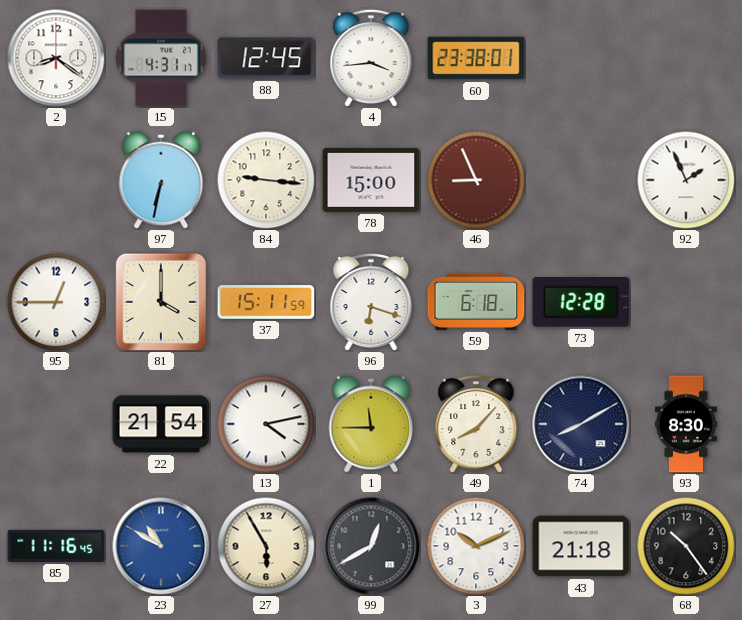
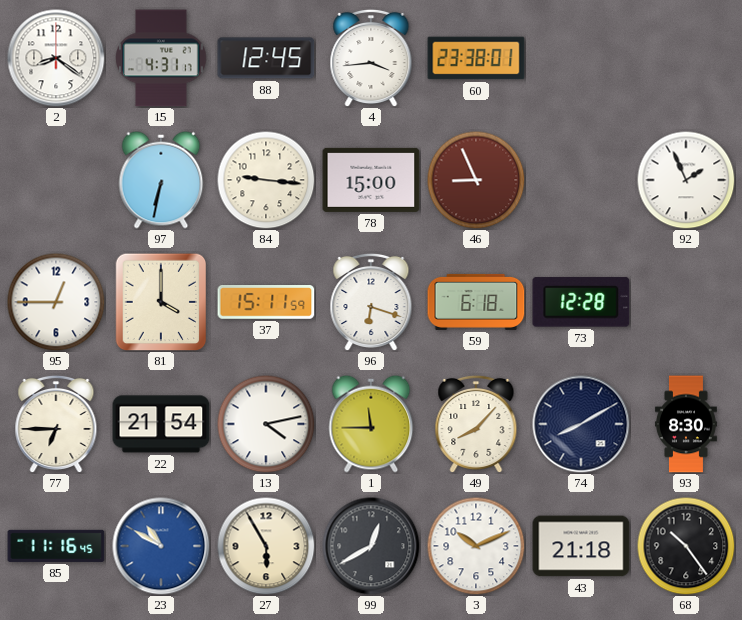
77: none -> 6:45
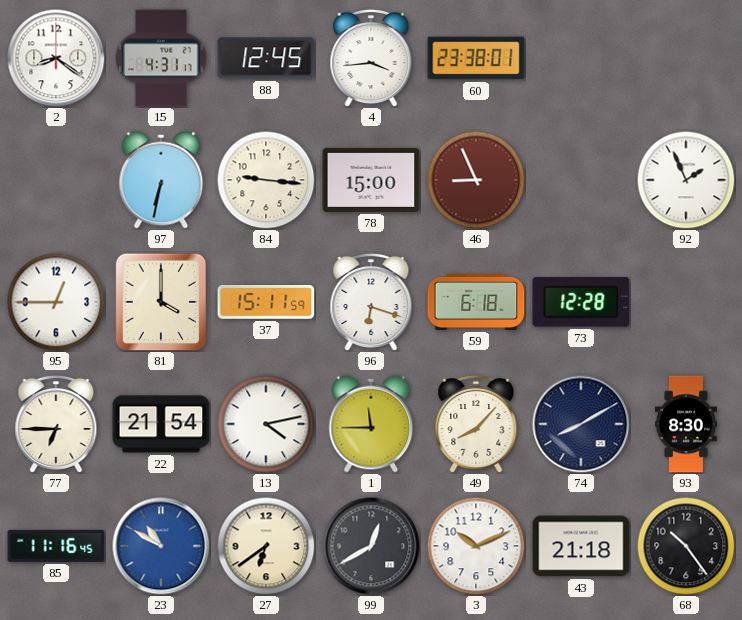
27: 5:55 -> 6:39
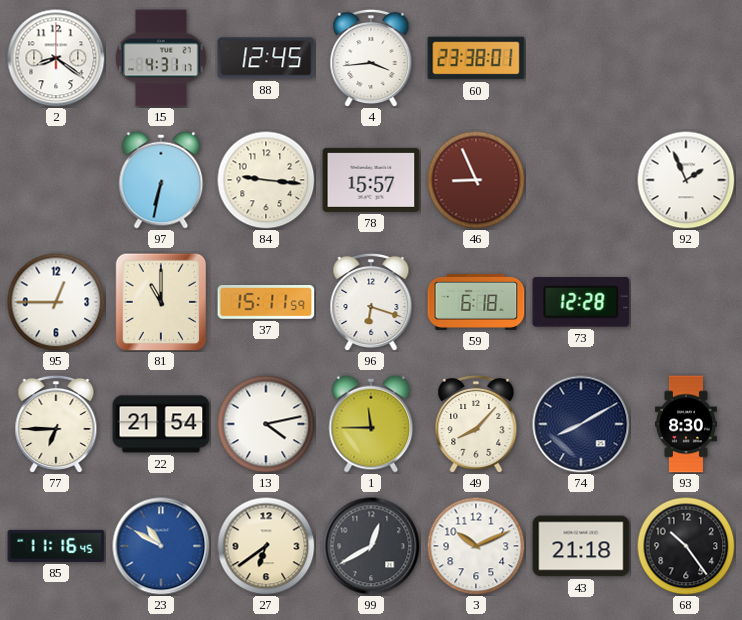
78: 15:00 -> 15:57
81: 4:00 -> 11:00
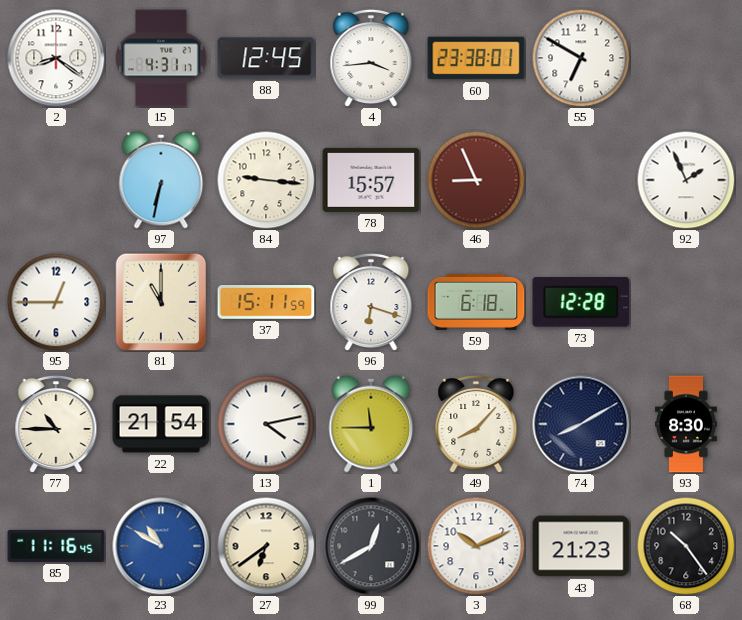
55: none -> 6:50
77: 6:45 -> 10:45
43: 21:18 -> 21:23
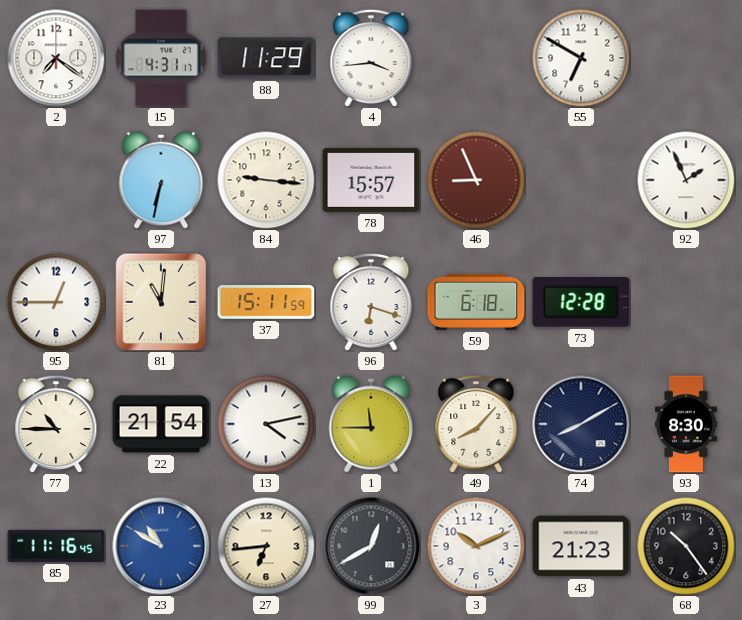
2: 8:21 -> 7:21
88: 12:45 -> 11:29
60: 23:38 -> none
81: 11:00 -> 11:01
27: 6:39 -> 6:44
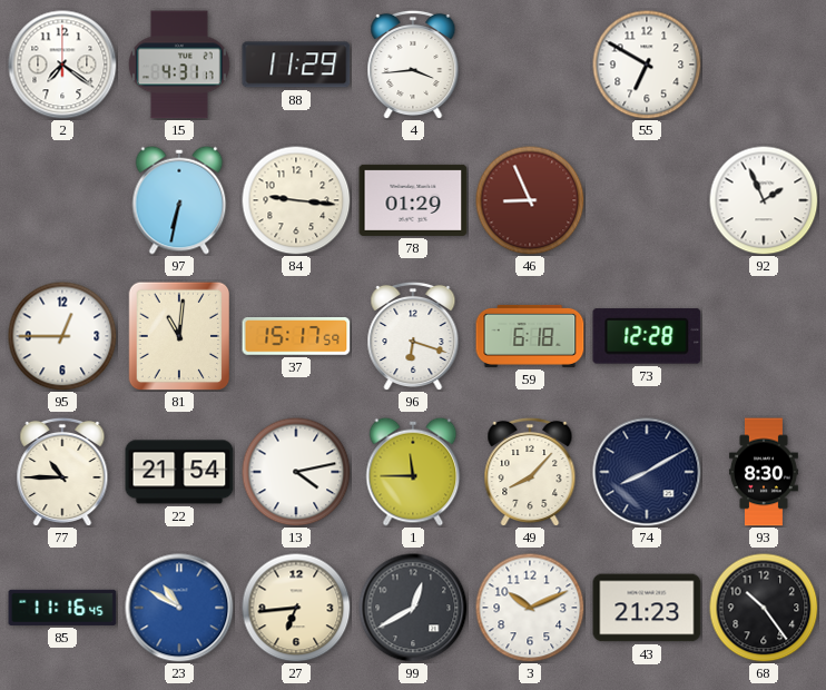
78: 15:57 -> 01:29
37: 15:11 -> 15:17
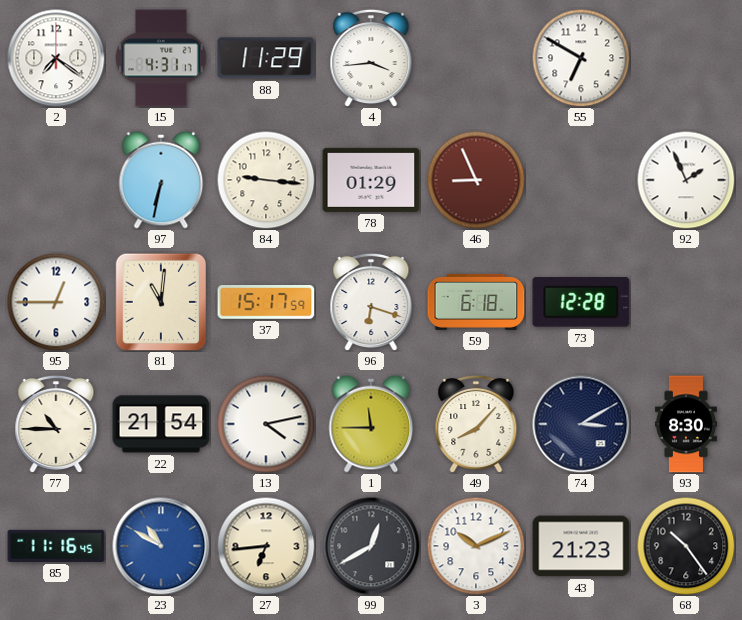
74: 8:10 -> 3:10
